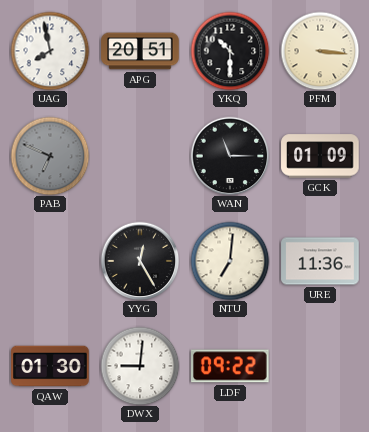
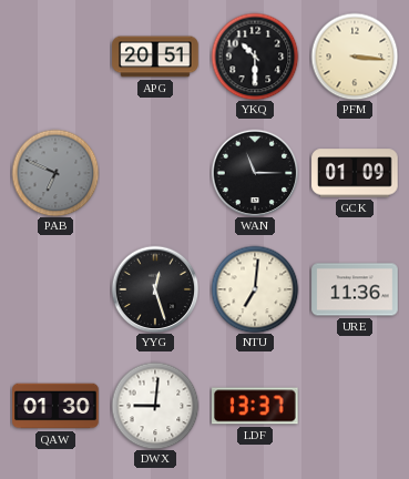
UAG: 7:58 -> none
YYG: 12:25 -> 12:27
LDF: 09:22 -> 13:37
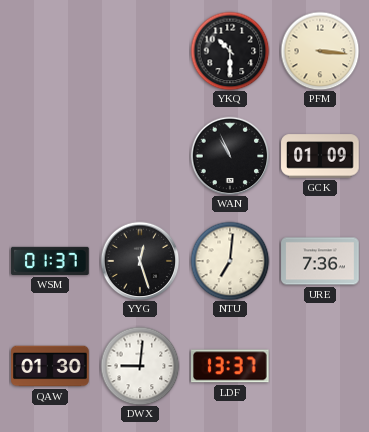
APG: 20:51 -> none
PAB: 6:49 -> none
WAN: 11:15 -> 10:56
WSM: none -> 01:37
URE: 11:36 -> 7:36
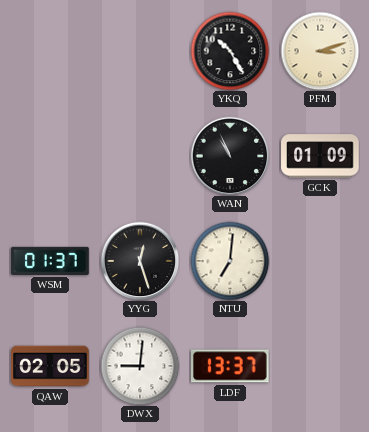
YKQ: 10:30 -> 10:25
PFM: 3:16 -> 3:12
URE: 7:36 -> none
QAW: 01:30 -> 02:05
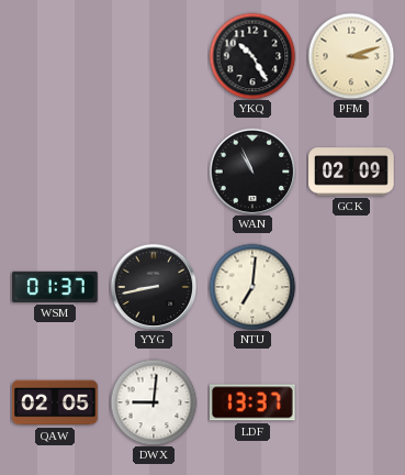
GCK: 01:09 -> 02:09
YYG: 12:27 -> 8:43
